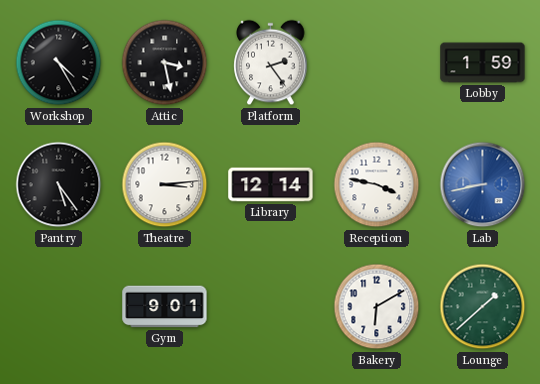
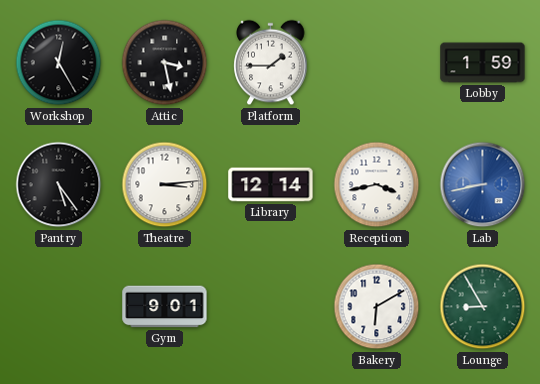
Workshop: 4:25 -> 12:25
Platform: 2:24 -> 1:45
Reception: 3:47 -> 3:43
Lounge: 1:38 -> 8:55
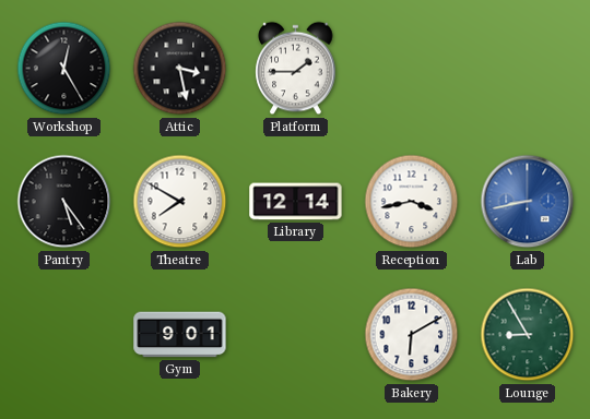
Lobby: 1:59 -> none
Theatre: 3:14 -> 7:50
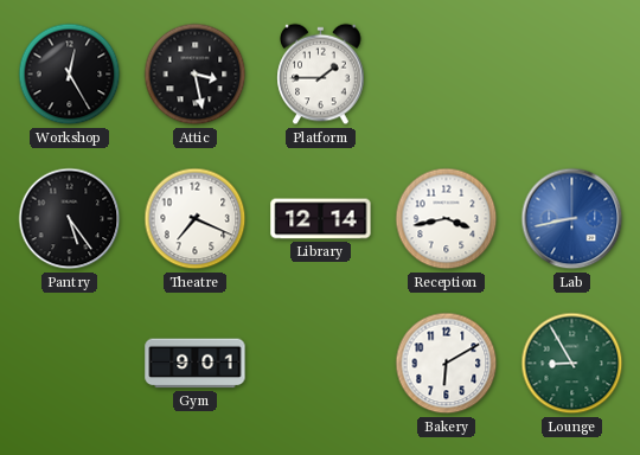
Theatre: 7:50 -> 7:19
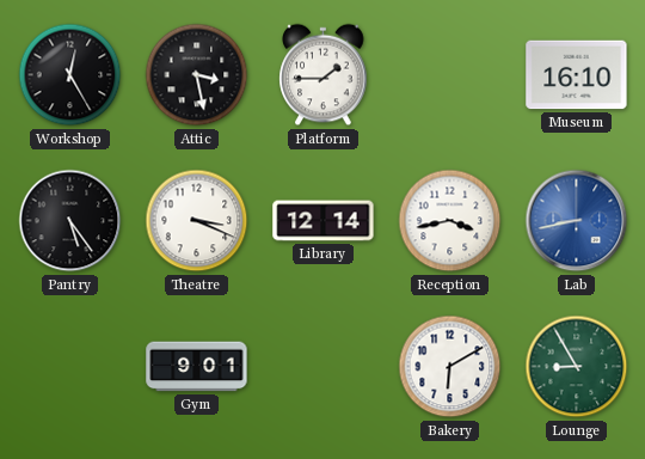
Museum: none -> 16:10
Theatre: 7:19 -> 3:19
